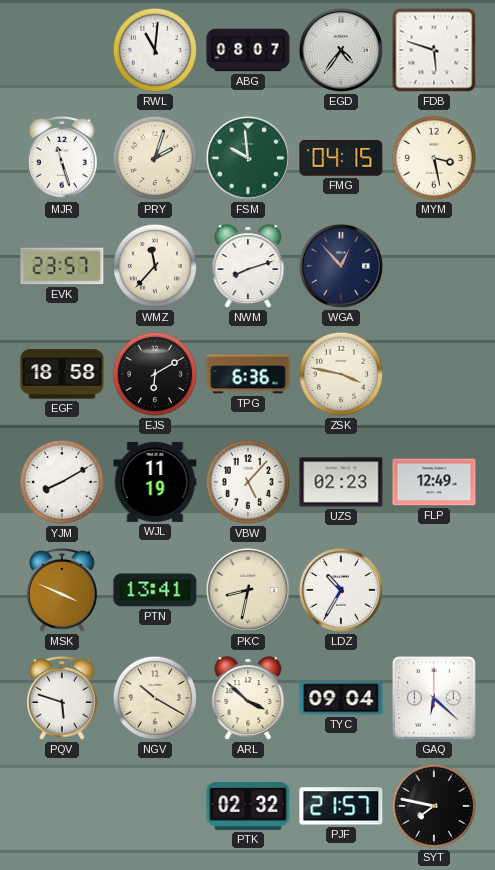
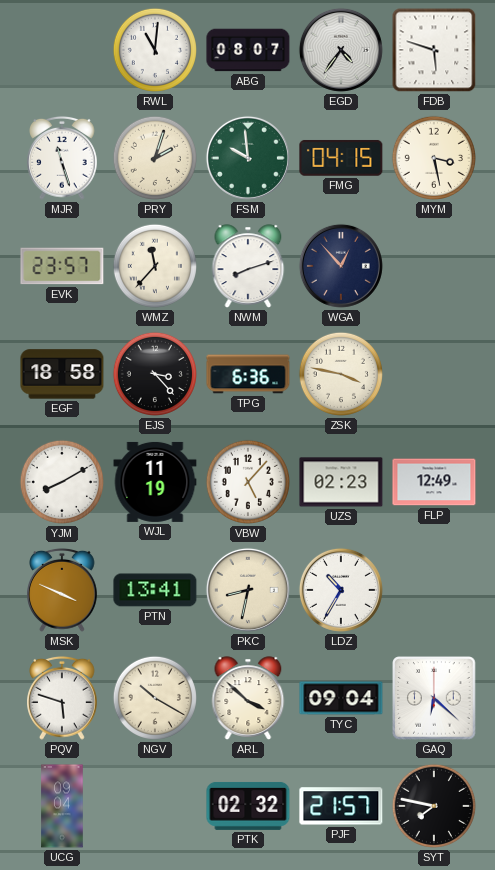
EJS: 6:10 -> 3:23
UCG: none -> 09:04
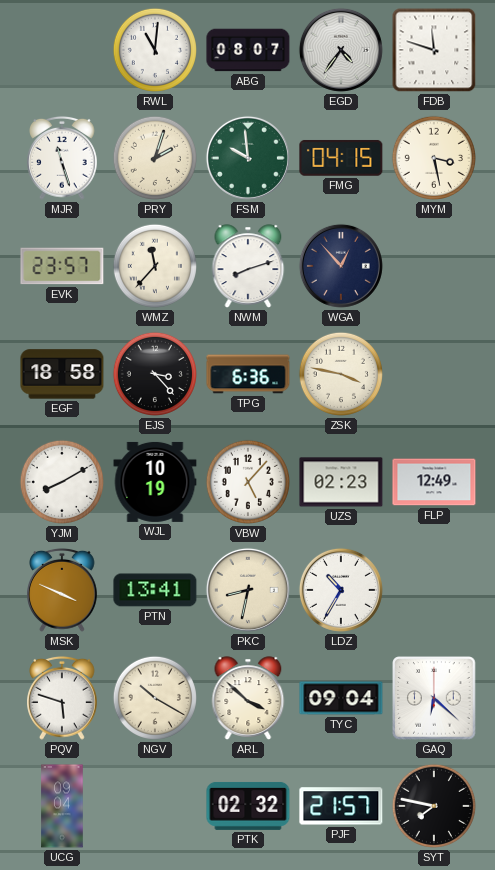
FDB: 5:48 -> 11:48
WJL: 11:19 -> 10:19
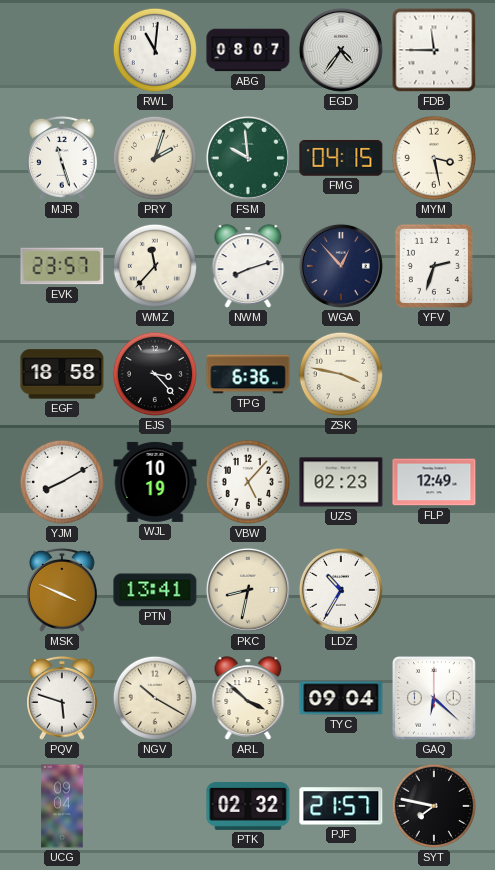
FDB: 11:48 -> 11:45
YFV: none -> 2:33
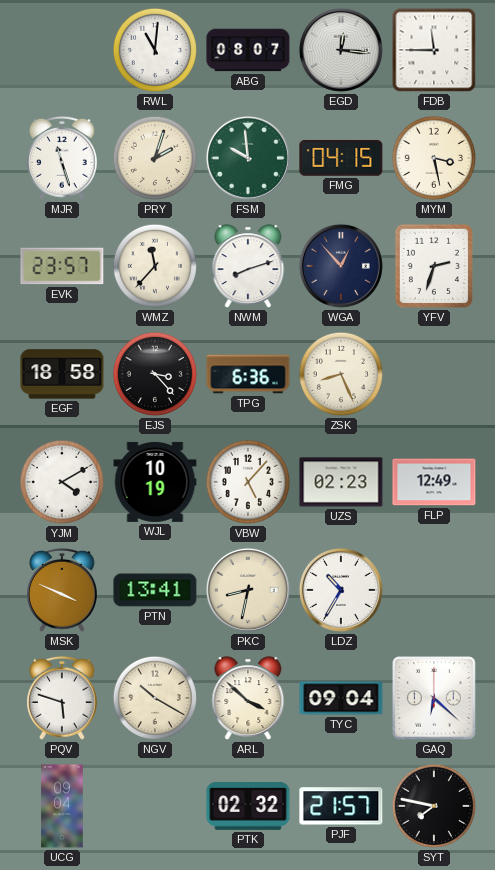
EGD: 4:36 -> 12:16
ZSK: 3:47 -> 8:26
YJM: 8:10 -> 4:10
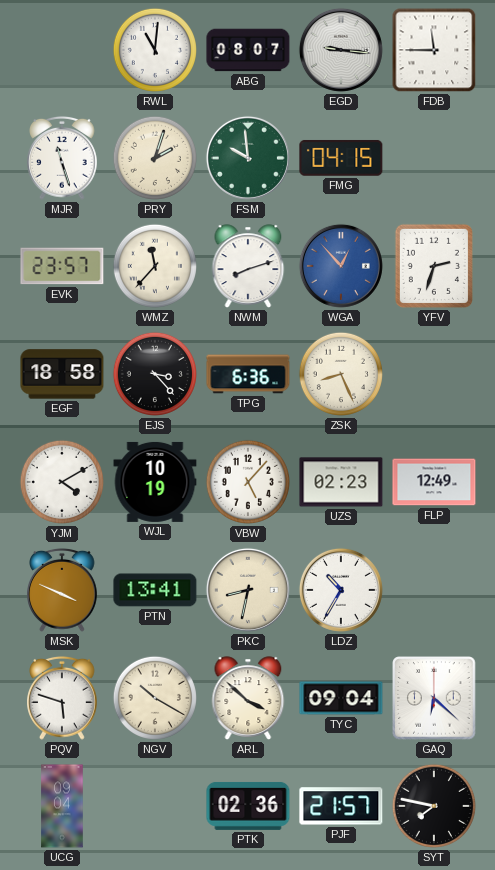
EGD: 12:16 -> 9:16
MYM: 3:28 -> none
WGA dial: navy -> blue
PTK: 02:32 -> 02:36
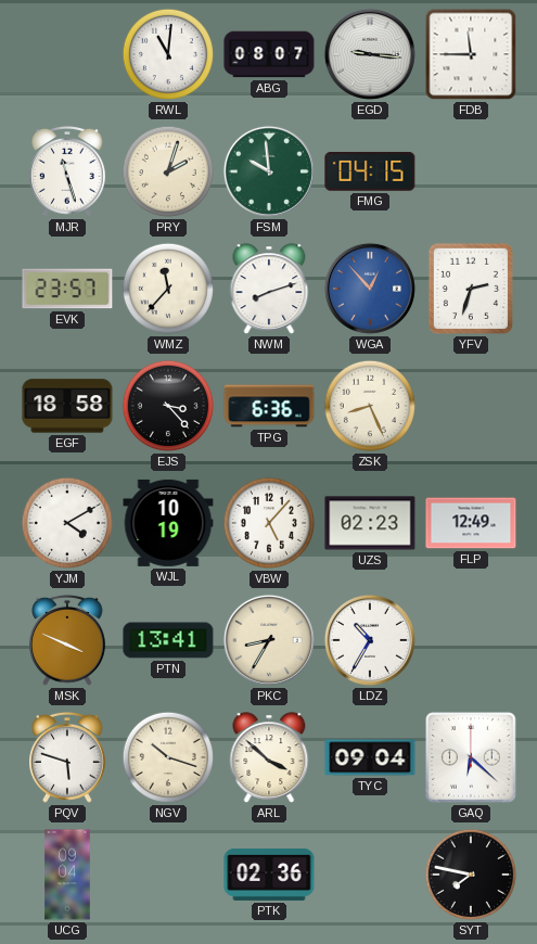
PKC: 8:32 -> 8:35
NGV: 10:20 -> 10:18
PJF: 21:57 -> none
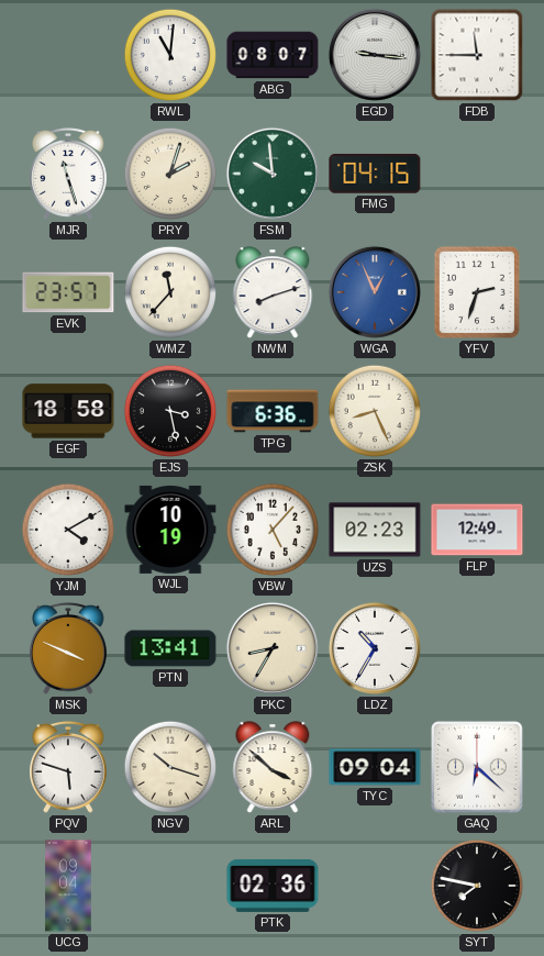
WGA: 12:53 -> 12:56
EJS: 3:23 -> 3:28
